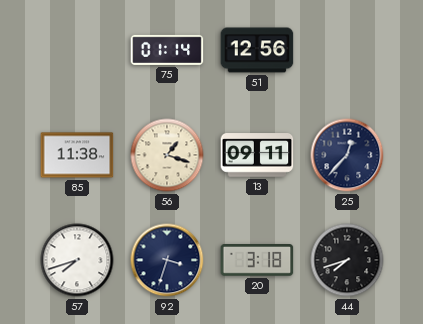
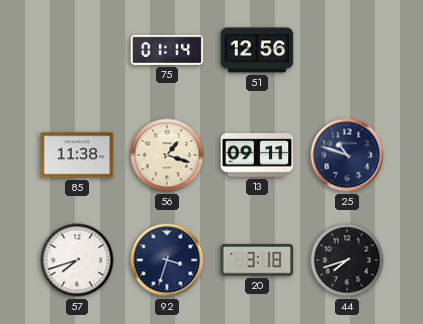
25: 12:37 -> 10:48
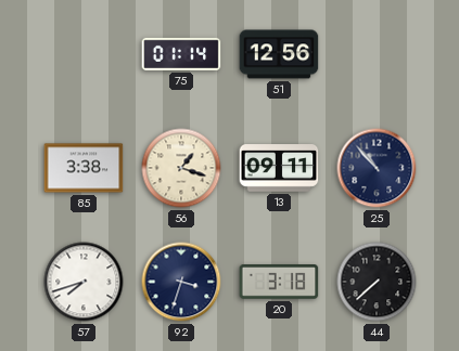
85: 11:38 -> 3:38
25: 10:48 -> 10:53
44: 7:42 -> 7:38
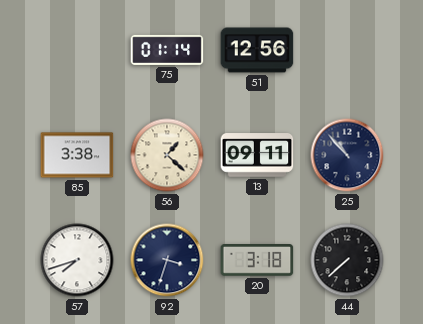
56: 1:18 -> 1:22
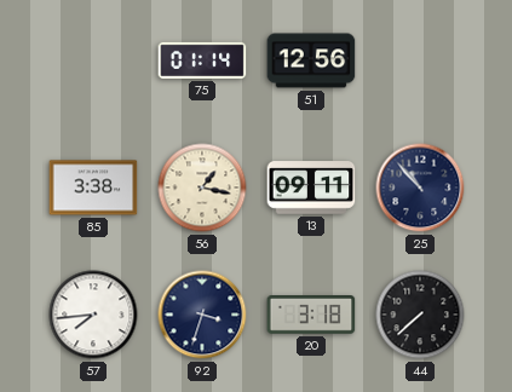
56: 1:22 -> 1:17
57: 7:42 -> 7:44
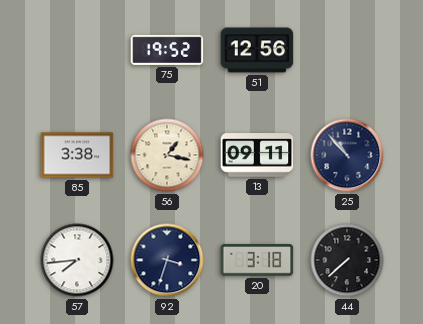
75: 01:14 -> 19:52
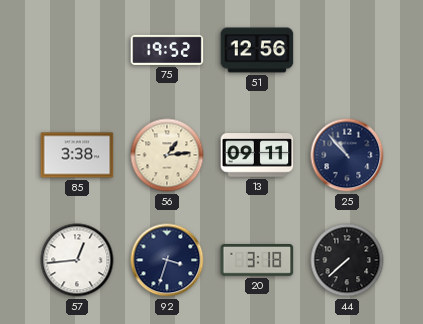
56: 1:17 -> 1:14
57: 7:44 -> 12:44
